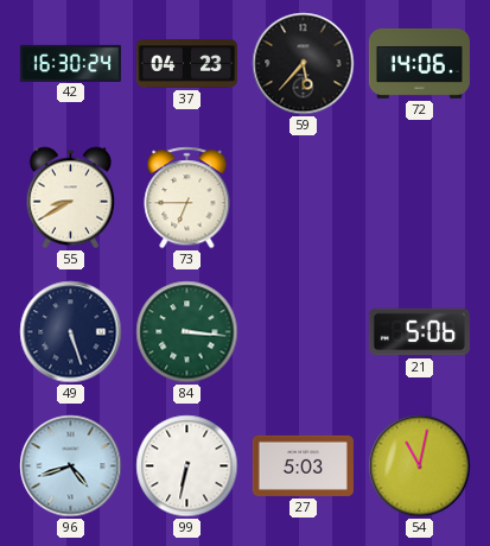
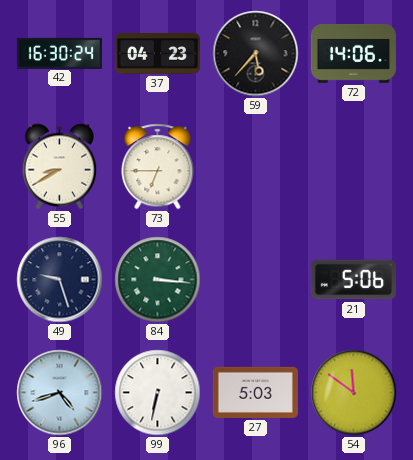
49: 5:27 -> 9:27
54: 11:02 -> 11:51
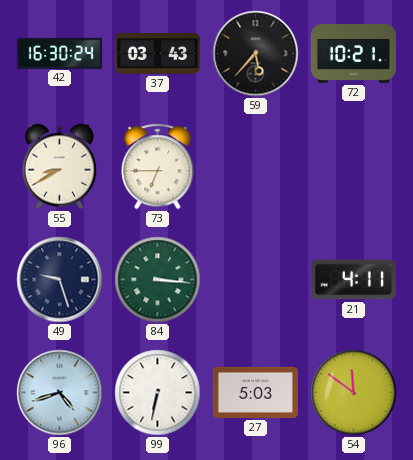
37: 04:23 -> 03:43
72: 14:06 -> 10:21
21: 5:06 -> 4:11
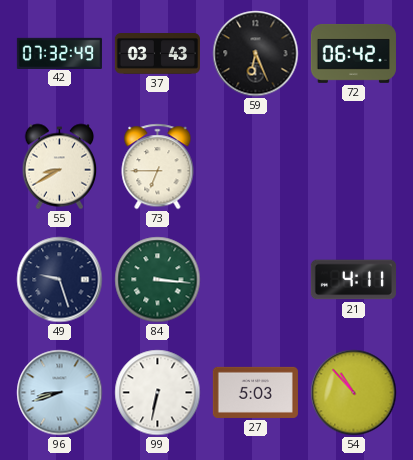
42: 16:30 -> 07:32
59: 5:37 -> 6:26
72: 10:21 -> 06:42
96: 4:42 -> 8:42
54: 11:51 -> 10:53
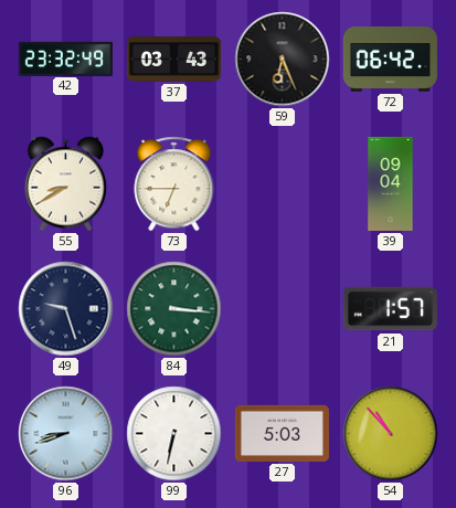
42: 07:32 -> 23:32
39: none -> 09:04
21: 4:11 -> 1:57
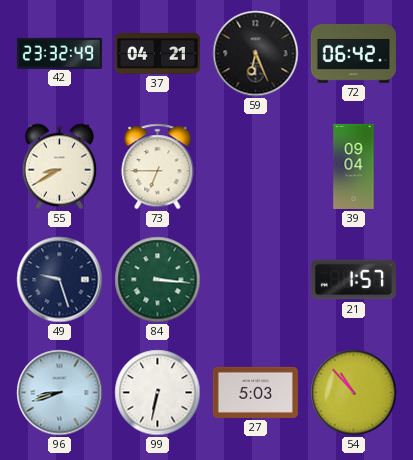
37: 03:43 -> 04:21
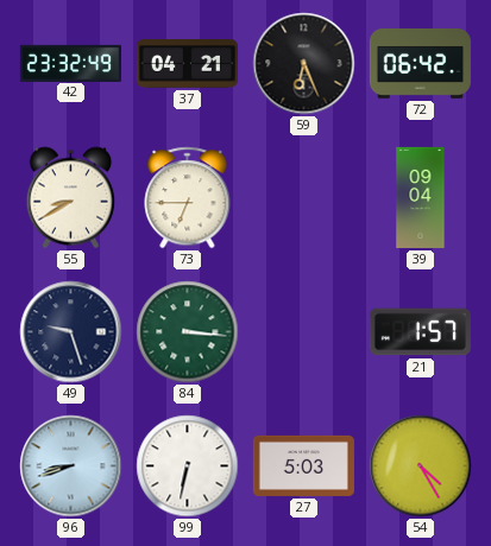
54: 10:53 -> 4:25
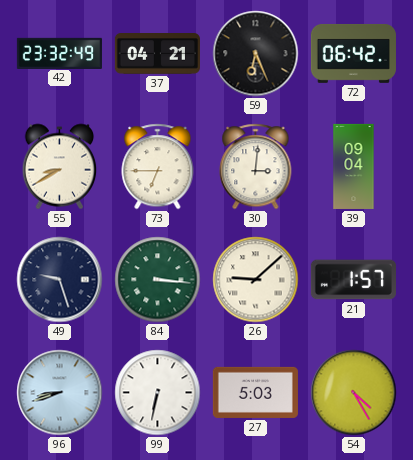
30: none -> 3:01
26: none -> 9:08
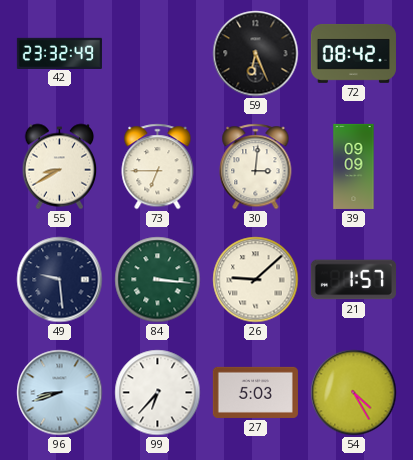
37: 04:21 -> none
72: 06:42 -> 08:42
39: 09:04 -> 09:09
49: 9:27 -> 9:29
99: 6:32 -> 6:37
